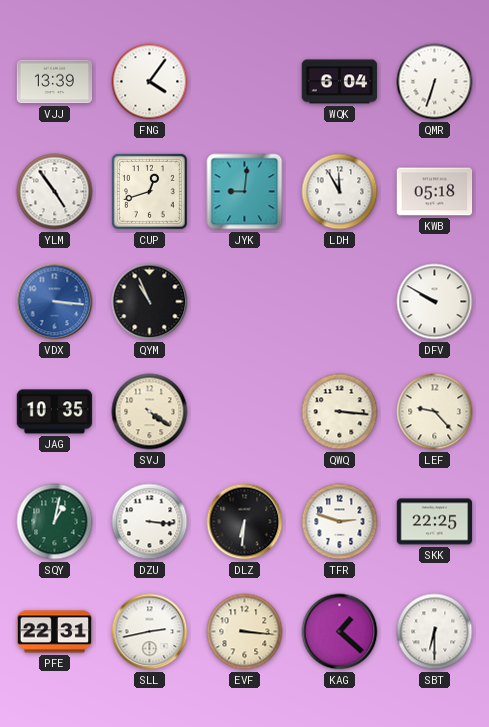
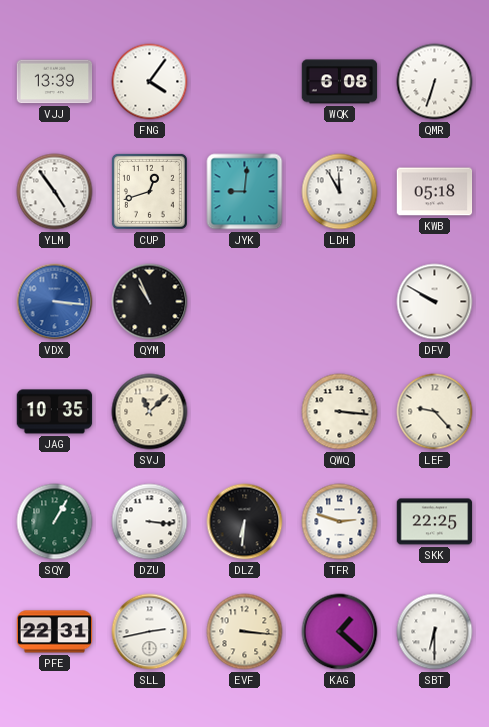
WQK: 6:04 -> 6:08
SVJ: 4:21 -> 11:08
SQY: 1:02 -> 1:05
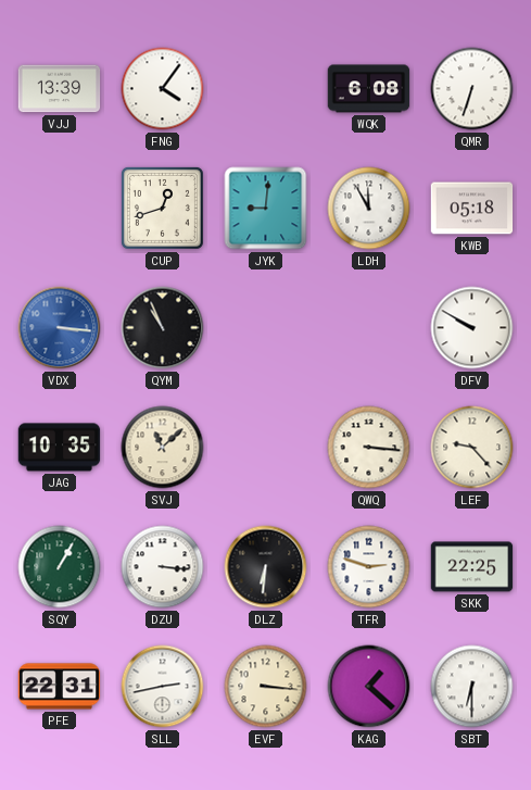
YLM: 4:54 -> none
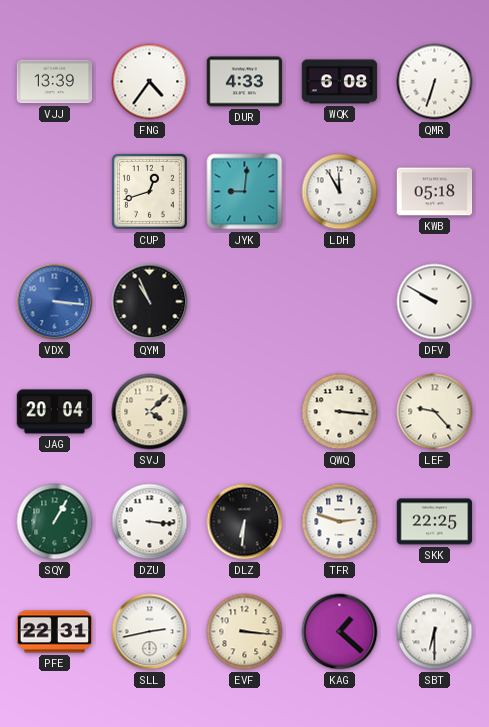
FNG: 4:06 -> 4:36
DUR: none -> 4:33
JAG: 10:35 -> 20:04
SVJ: 11:08 -> 4:08
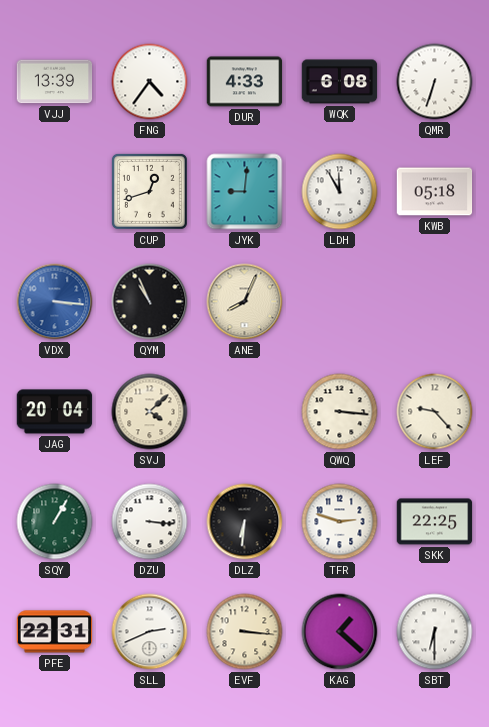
ANE: none -> 8:04
DFV: 9:50 -> none
SLL: 2:43 -> 2:41
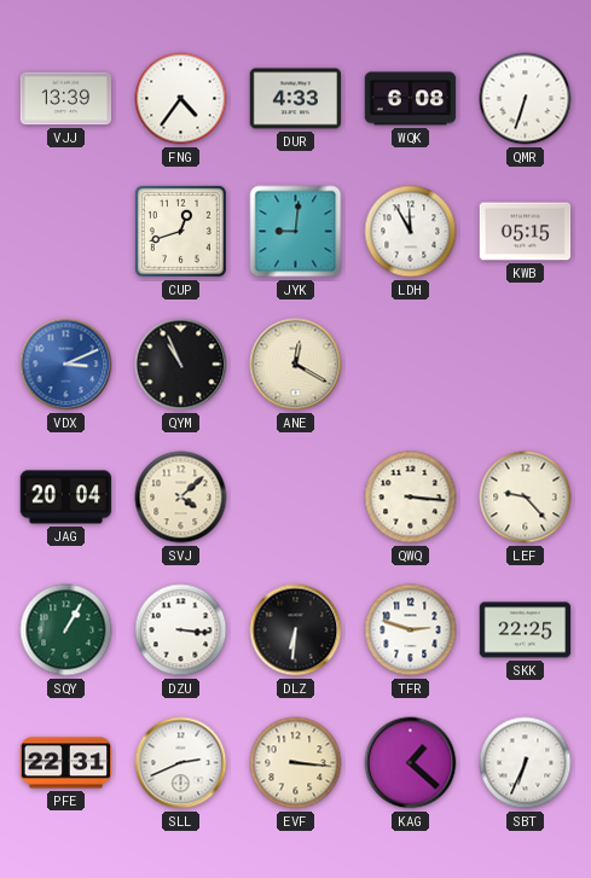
KWB: 05:18 -> 05:15
VDX: 3:16 -> 3:11
ANE: 8:04 -> 12:20
SBT: 6:30 -> 6:34
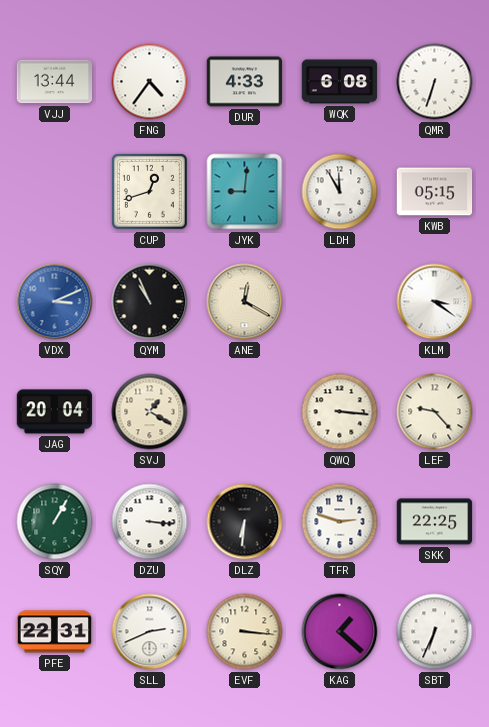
VJJ: 13:39 -> 13:44
KLM: none -> 3:21
SVJ: 4:08 -> 1:20
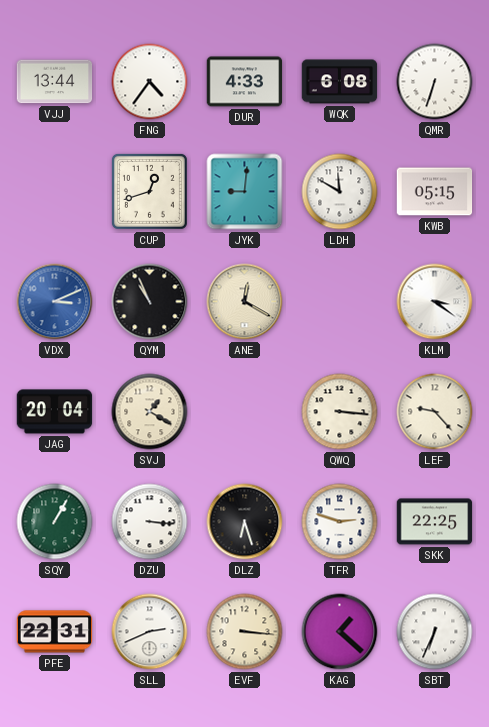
LDH: 11:55 -> 11:50
DLZ: 6:31 -> 6:27
